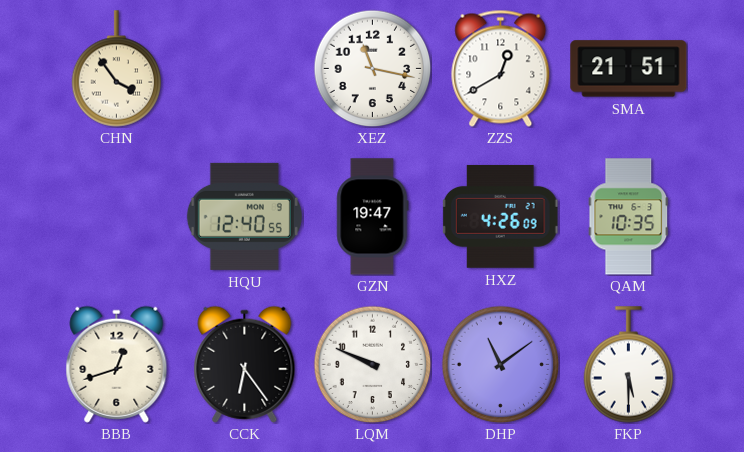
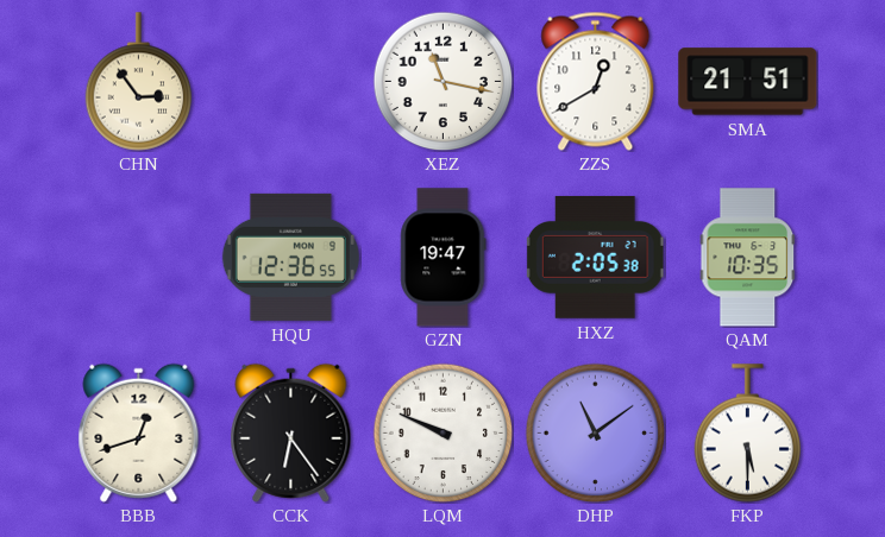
CHN: 3:54 -> 2:54
HQU: 12:40 -> 12:36
HXZ: 4:26 -> 2:05
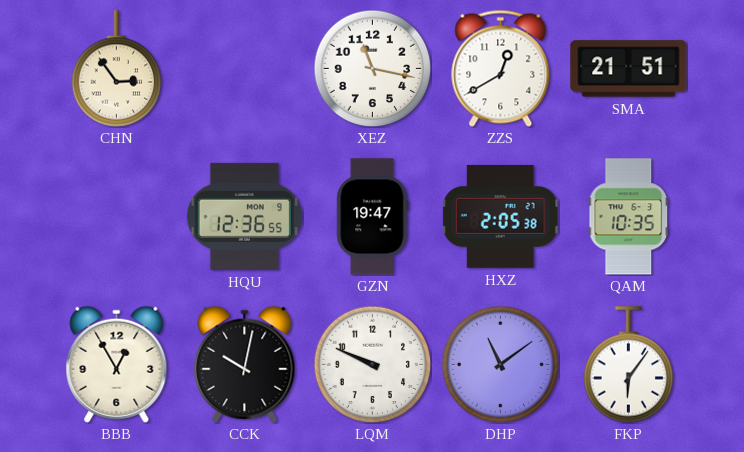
BBB: 12:42 -> 12:55
CCK: 6:24 -> 10:02
FKP: 5:30 -> 6:06
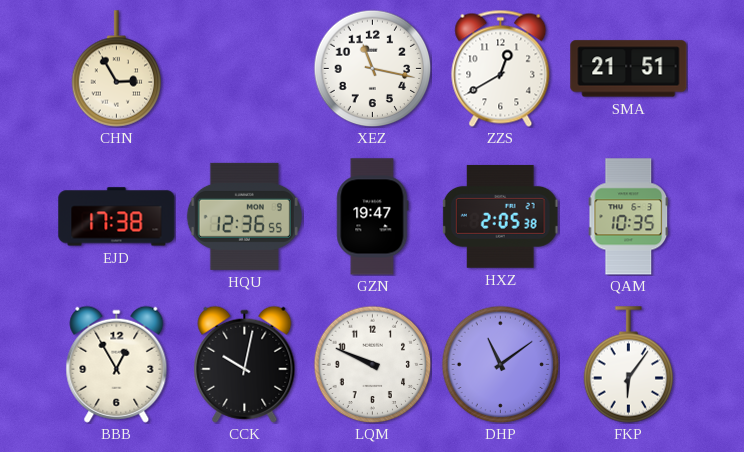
CHN: 2:54 -> 2:55
EJD: none -> 17:38
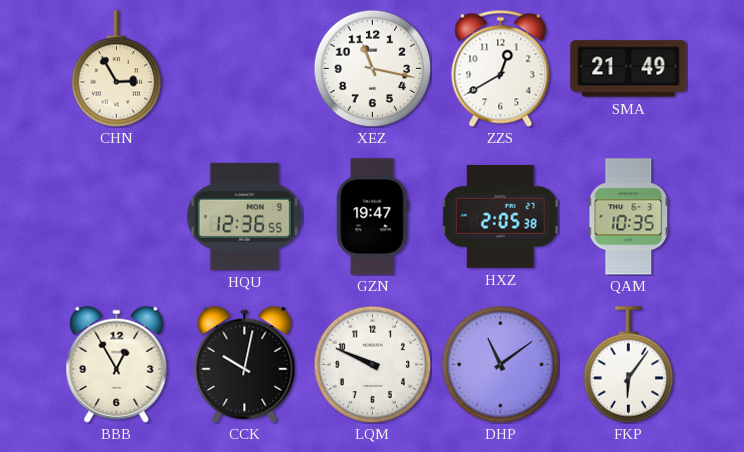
SMA: 21:51 -> 21:49
EJD: 17:38 -> none
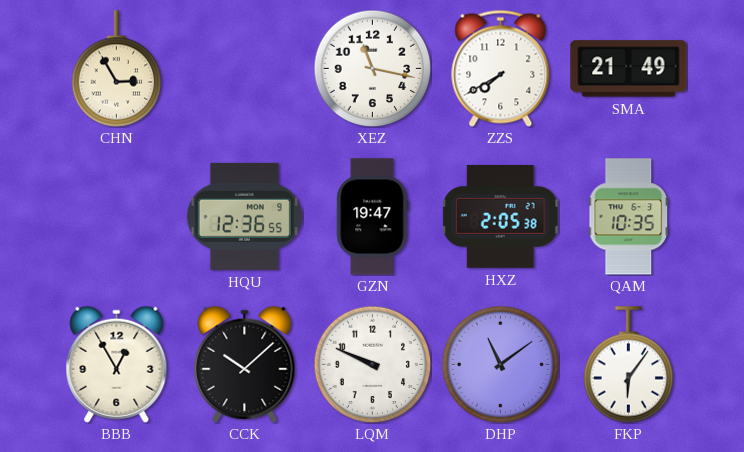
ZZS: 12:40 -> 7:40
CCK: 10:02 -> 10:08
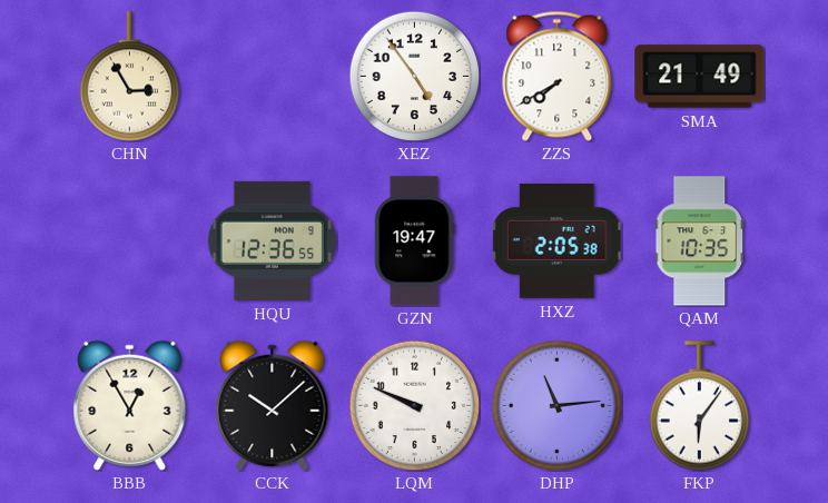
XEZ: 11:17 -> 4:54
DHP: 11:09 -> 11:14
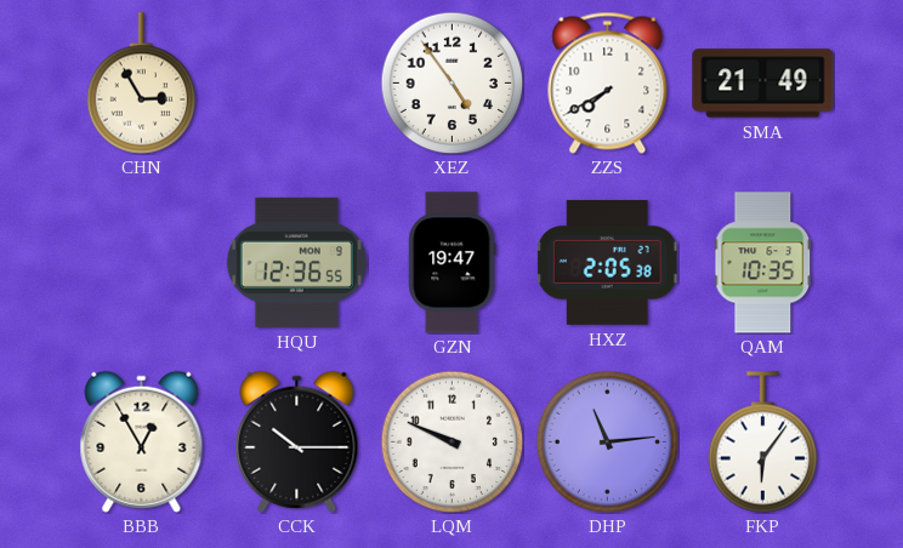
CCK: 10:08 -> 10:15
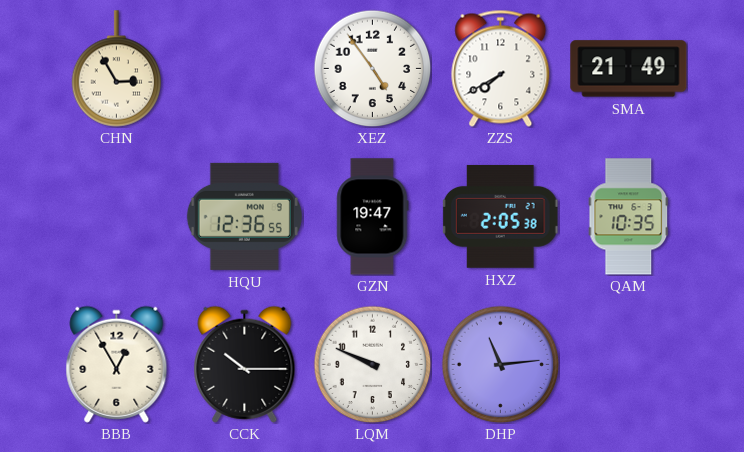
FKP: 6:06 -> none
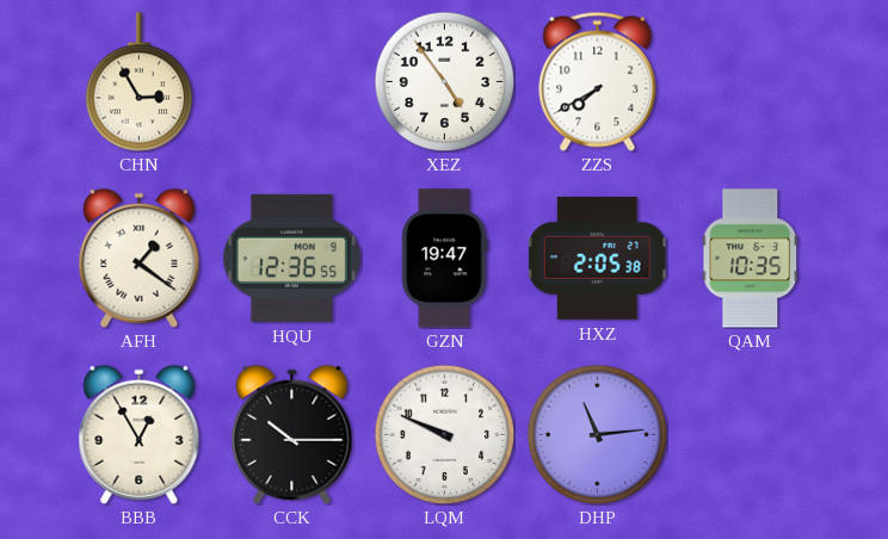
SMA: 21:49 -> none
AFH: none -> 1:21
